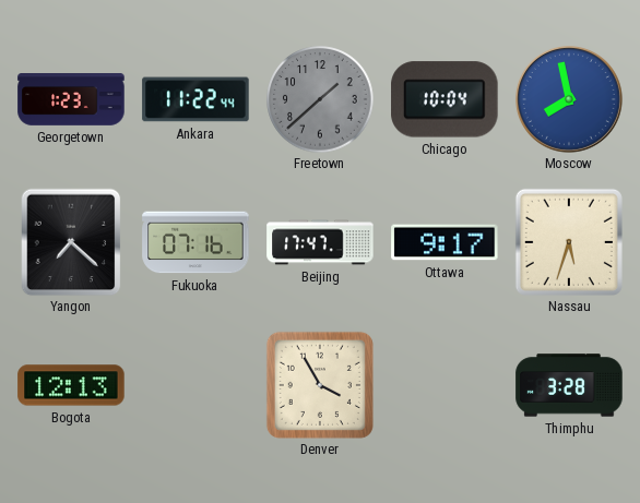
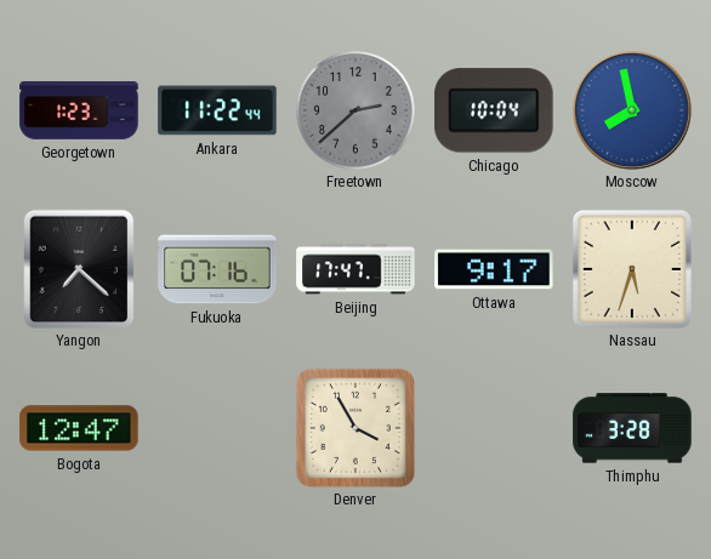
Freetown: 1:38 -> 2:38
Bogota: 12:13 -> 12:47
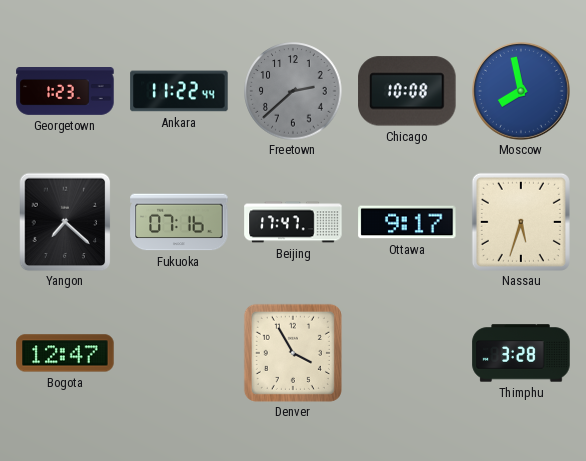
Chicago: 10:04 -> 10:08
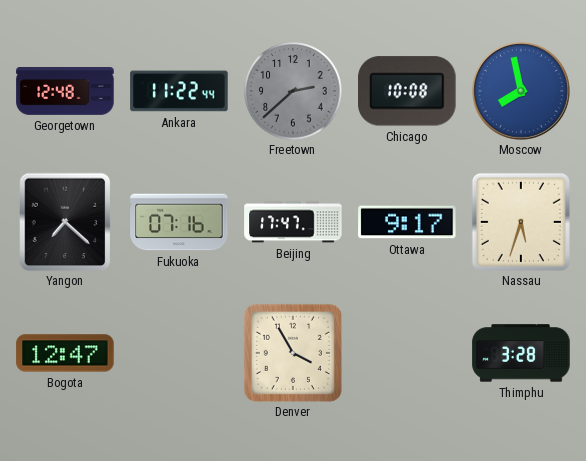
Georgetown: 1:23 -> 12:48
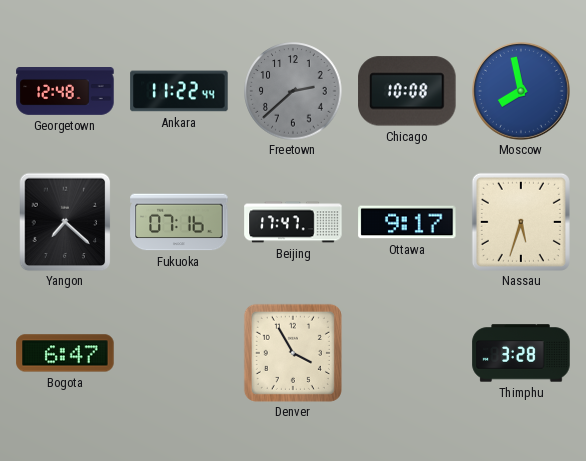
Bogota: 12:47 -> 6:47
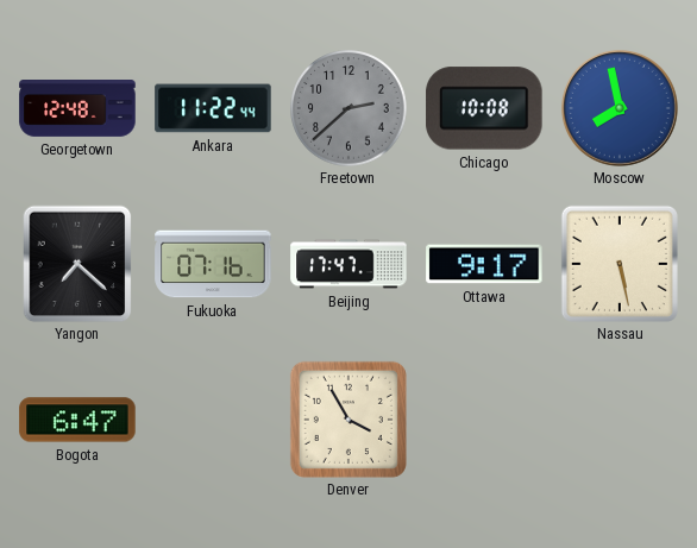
Nassau: 5:33 -> 5:28
Thimphu: 3:28 -> none
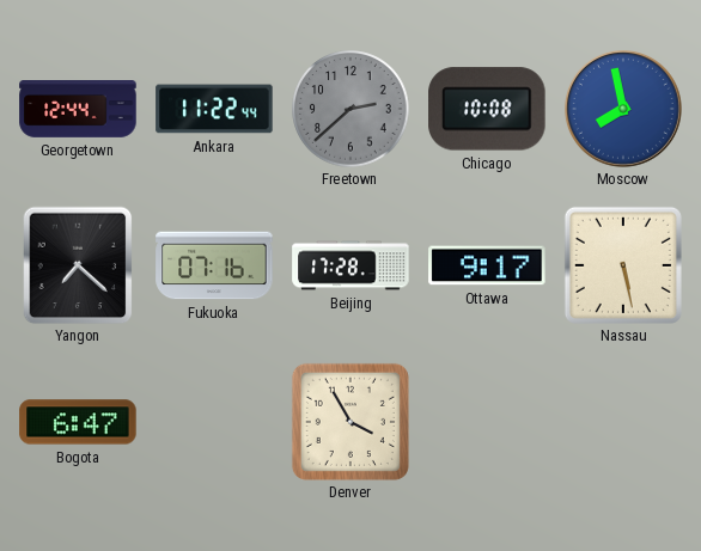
Georgetown: 12:48 -> 12:44
Beijing: 17:47 -> 17:28
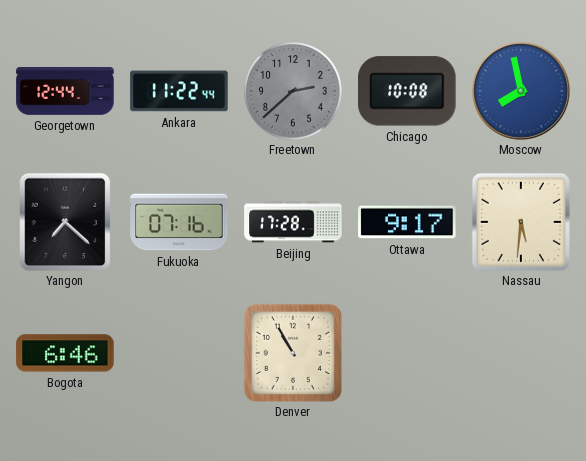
Nassau: 5:28 -> 5:31
Bogota: 6:47 -> 6:46
Denver: 3:55 -> 10:55
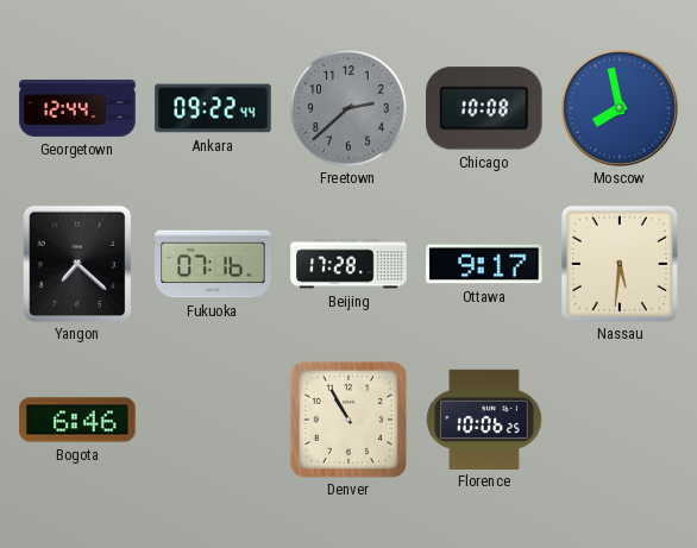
Ankara: 11:22 -> 09:22
Florence: none -> 10:06
